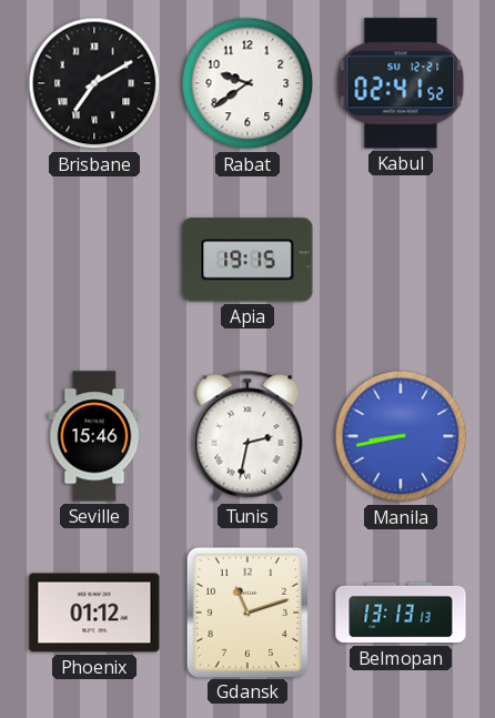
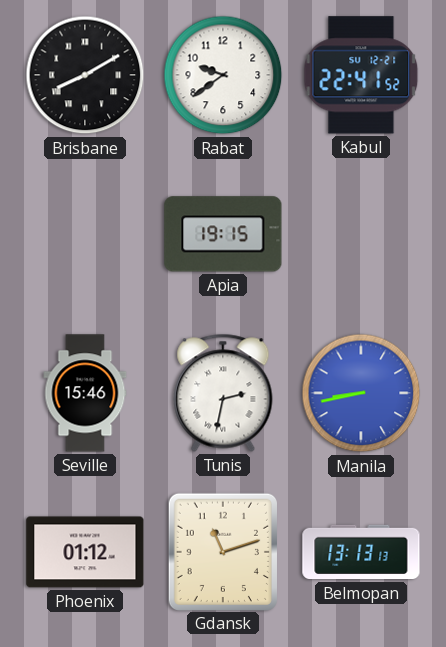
Brisbane: 7:10 -> 8:10
Kabul: 02:41 -> 22:41
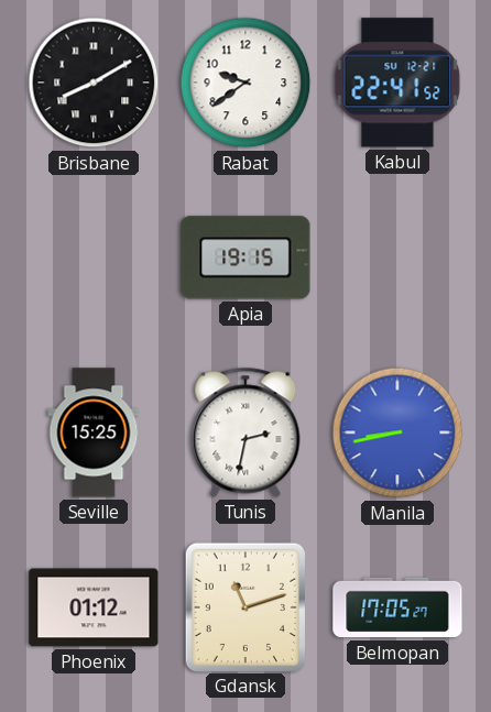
Seville: 15:46 -> 15:25
Belmopan: 13:13 -> 17:05
